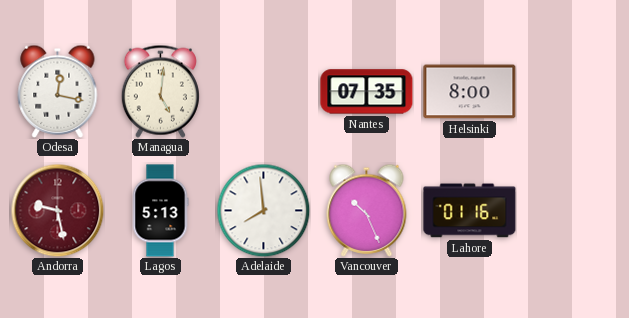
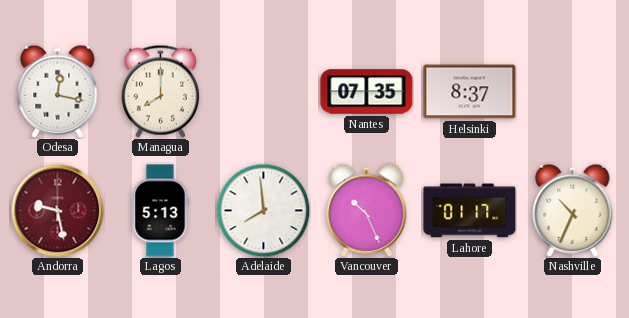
Managua: 5:01 -> 8:00
Helsinki: 8:00 -> 8:37
Lahore: 01:16 -> 01:17
Nashville: none -> 10:34
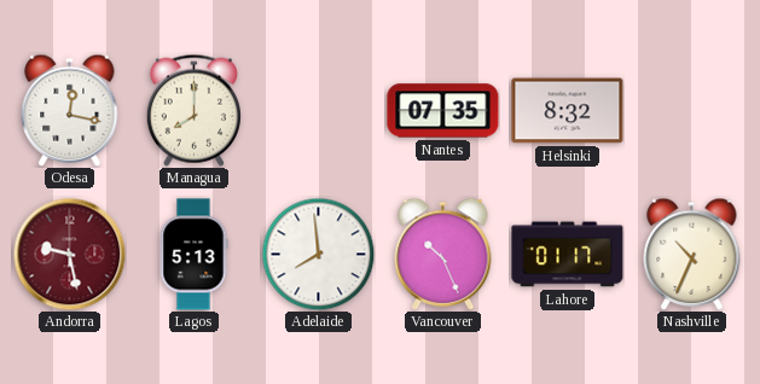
Helsinki: 8:37 -> 8:32
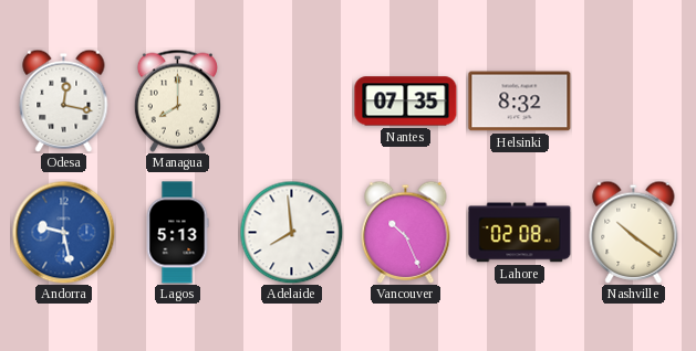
Andorra dial: burgundy -> blue
Lahore: 01:17 -> 02:08
Nashville: 10:34 -> 10:21
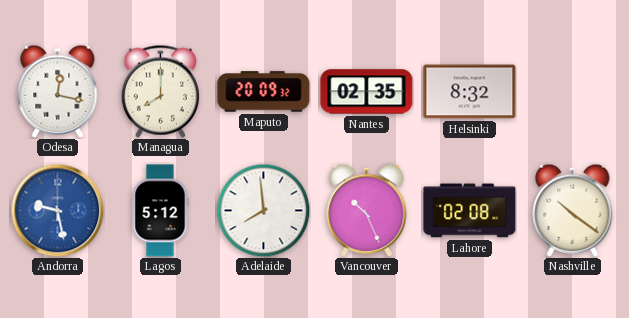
Maputo: none -> 20:09
Nantes: 07:35 -> 02:35
Lagos: 5:13 -> 5:12
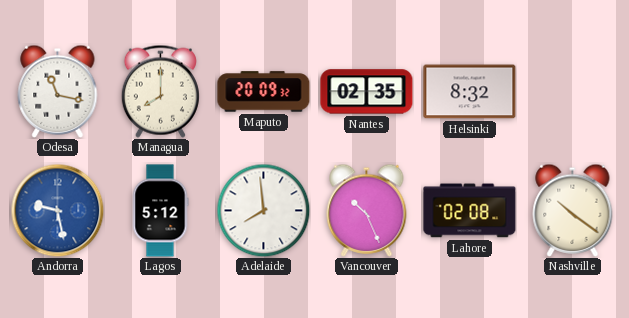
Odesa: 12:17 -> 11:17
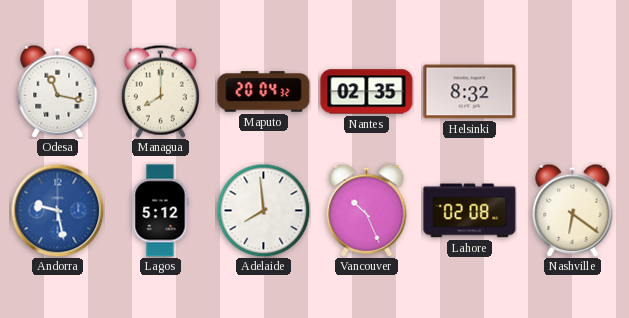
Maputo: 20:09 -> 20:04
Nashville: 10:21 -> 6:21
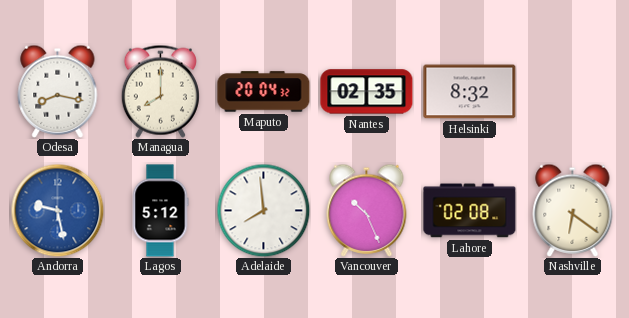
Odesa: 11:17 -> 8:17
